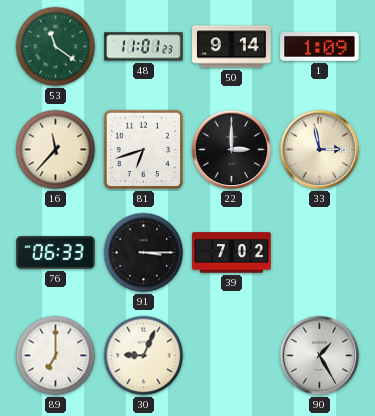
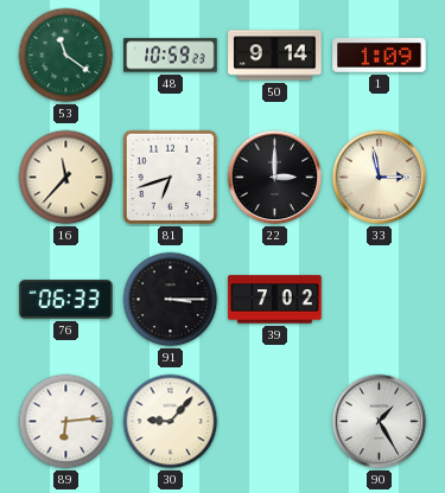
48: 11:01 -> 10:59
89: 7:00 -> 6:14
30: 9:04 -> 9:07
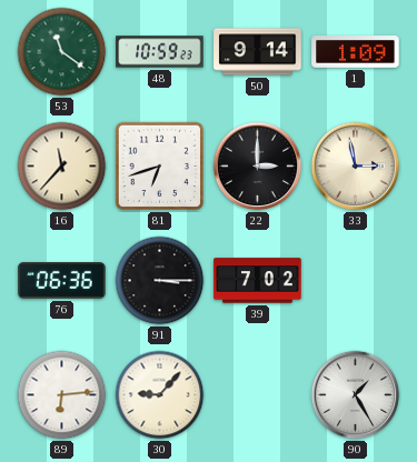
76: 06:33 -> 06:36
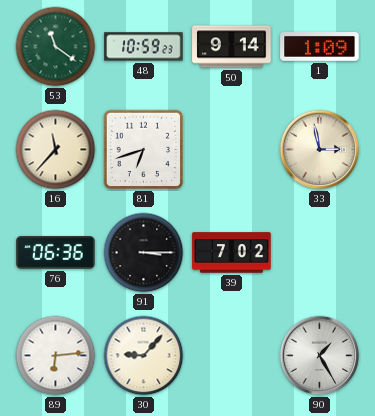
22: 3:00 -> none
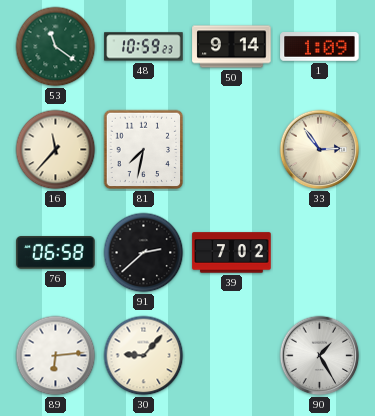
81: 6:42 -> 7:32
33: 2:58 -> 2:54
76: 06:36 -> 06:58
91: 3:15 -> 2:38
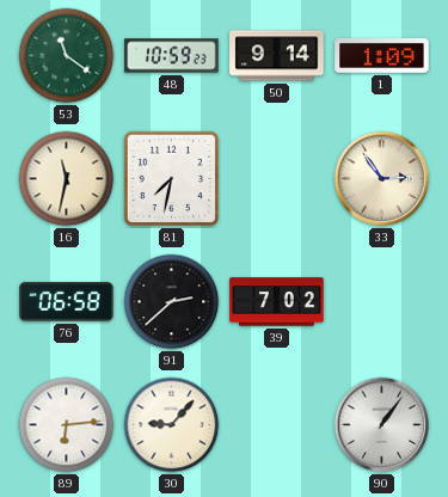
16: 11:37 -> 11:32
90: 1:25 -> 1:06
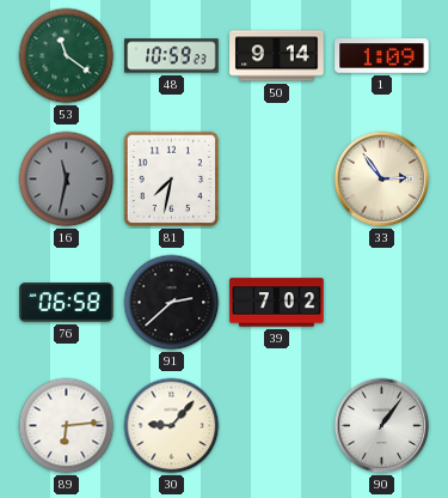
16 dial: cream -> grey
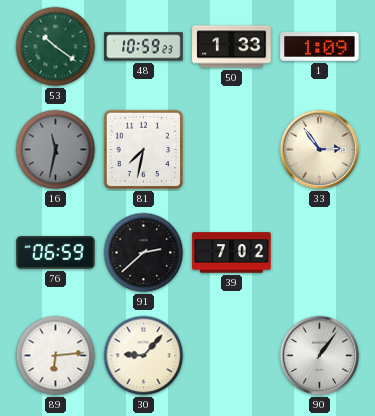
53: 11:21 -> 10:21
50: 9:14 -> 1:33
76: 06:58 -> 06:59
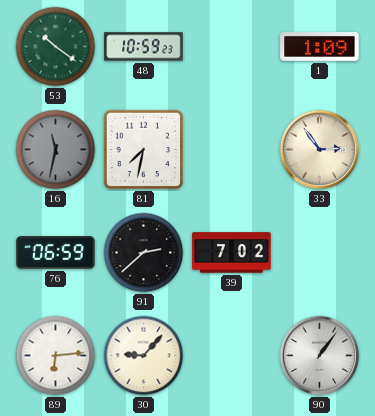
50: 1:33 -> none
